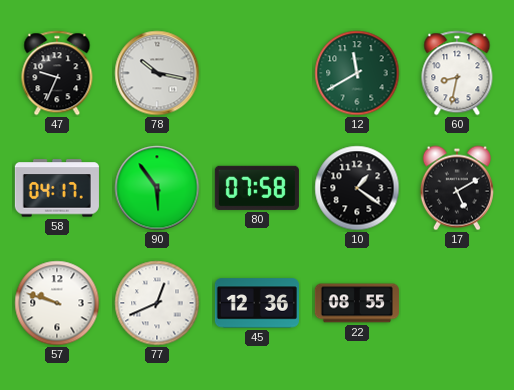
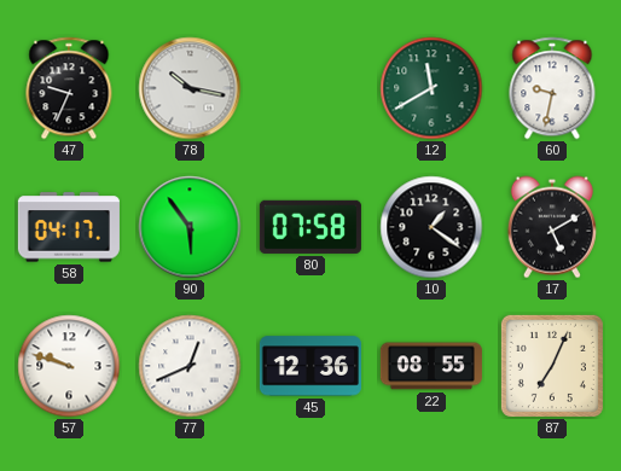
60: 8:32 -> 9:32
87: none -> 7:04
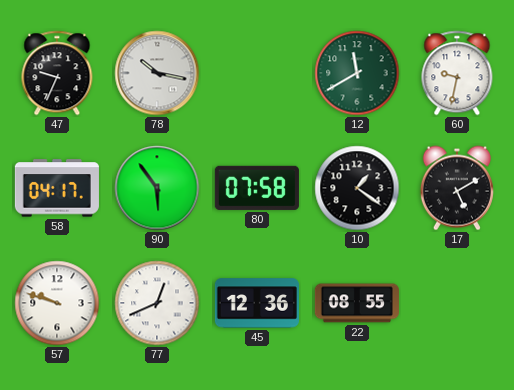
87: 7:04 -> none
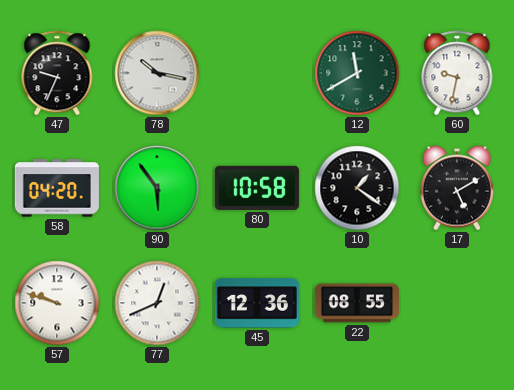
58: 04:17 -> 04:20
80: 07:58 -> 10:58
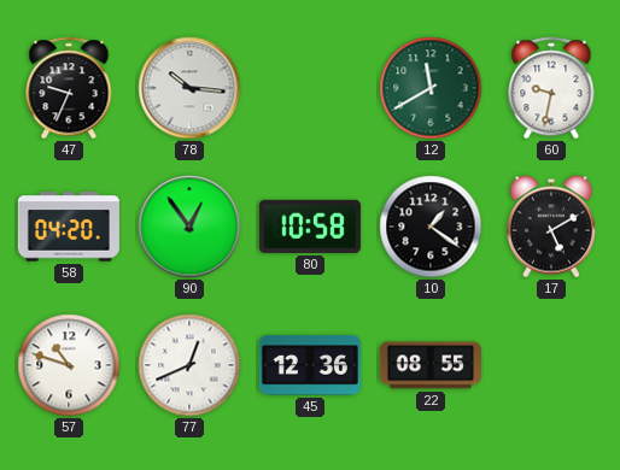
78: 10:17 -> 10:16
90: 5:54 -> 12:54
57: 9:48 -> 10:48
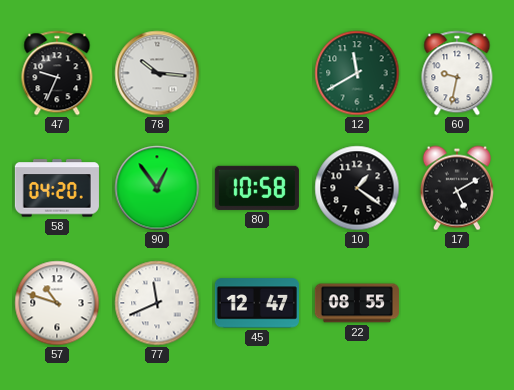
77: 12:41 -> 11:41
45: 12:36 -> 12:47
